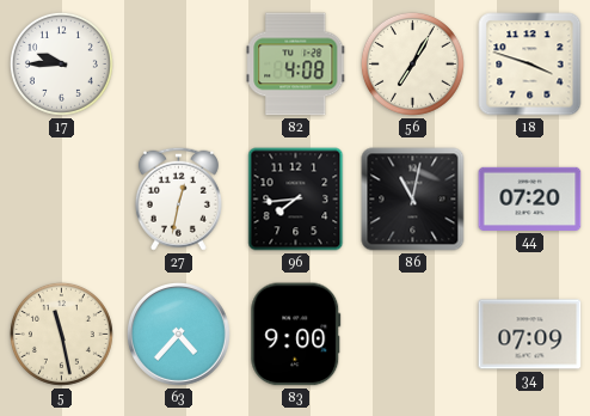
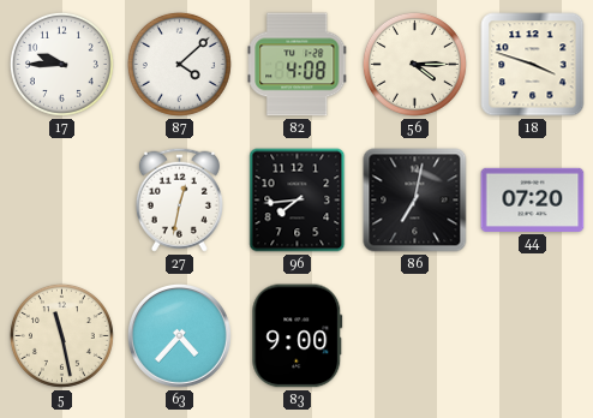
87: none -> 4:08
56: 7:05 -> 4:15
86: 11:02 -> 7:02
34: 07:09 -> none
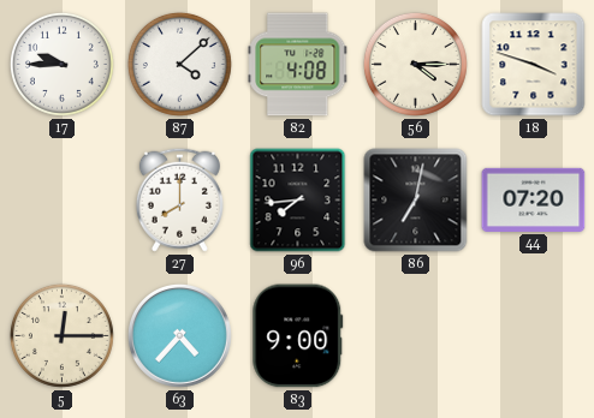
27: 12:32 -> 8:00
5: 11:28 -> 12:15
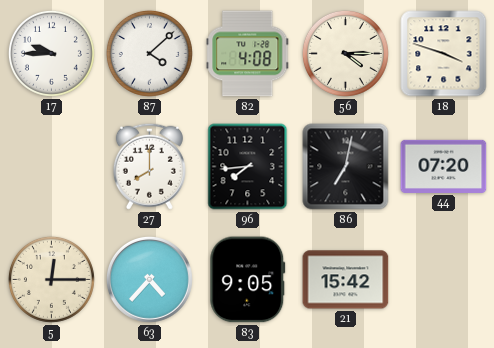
83: 9:00 -> 9:05
21: none -> 15:42
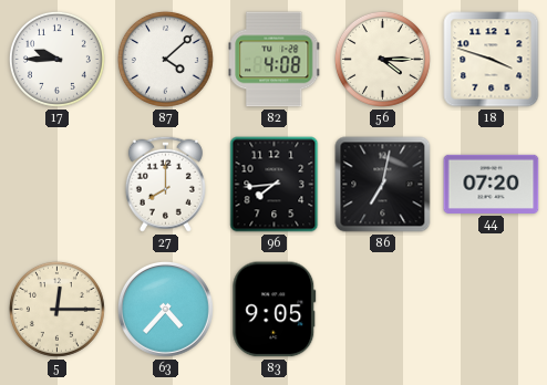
21: 15:42 -> none
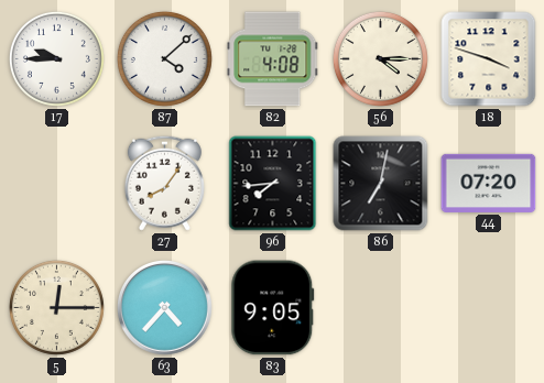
27: 8:00 -> 8:06
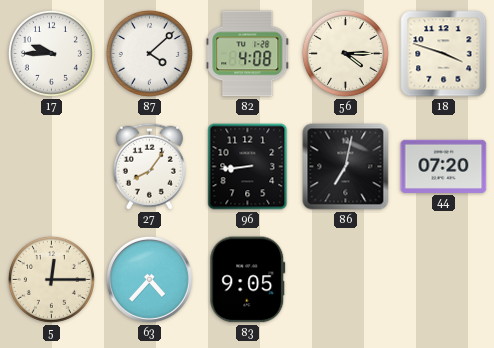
96: 7:44 -> 8:44
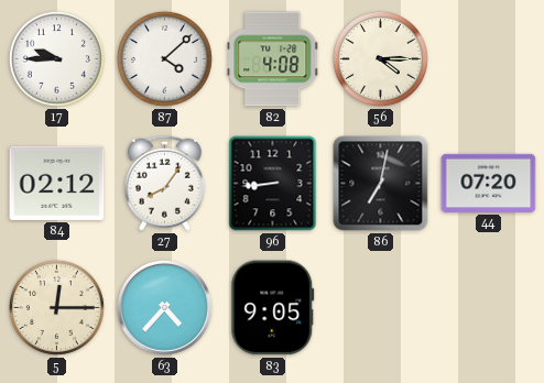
18: 3:48 -> none
84: none -> 02:12
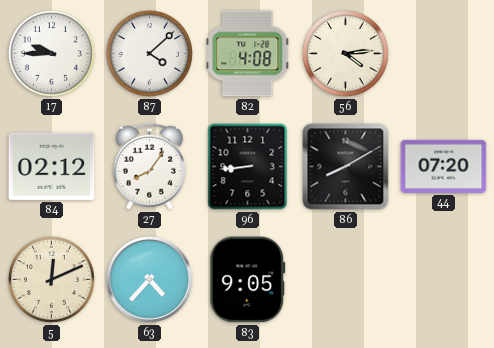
56: 4:15 -> 4:14
86: 7:02 -> 8:10
5: 12:15 -> 12:11
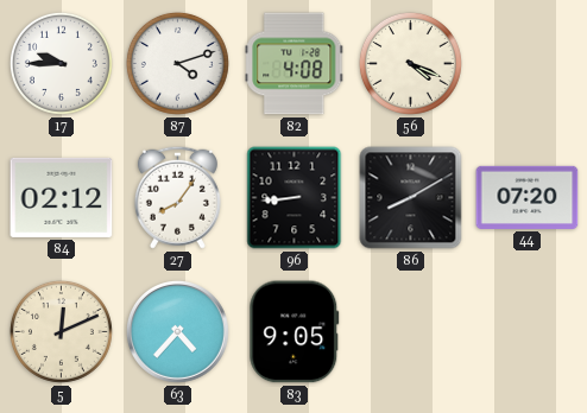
87: 4:08 -> 4:12
56: 4:14 -> 4:19
